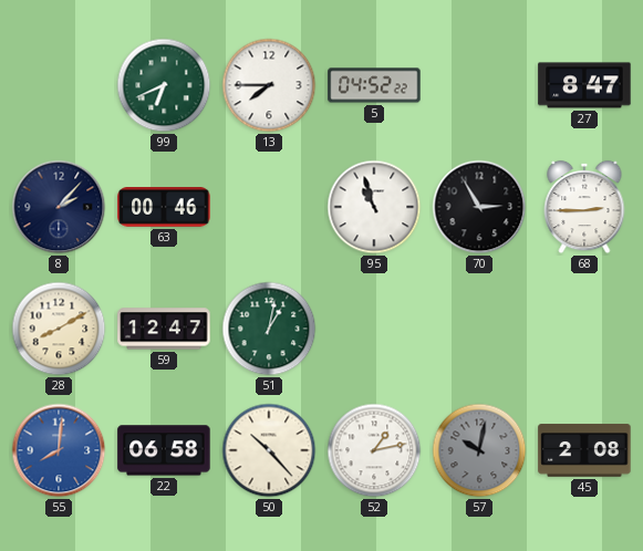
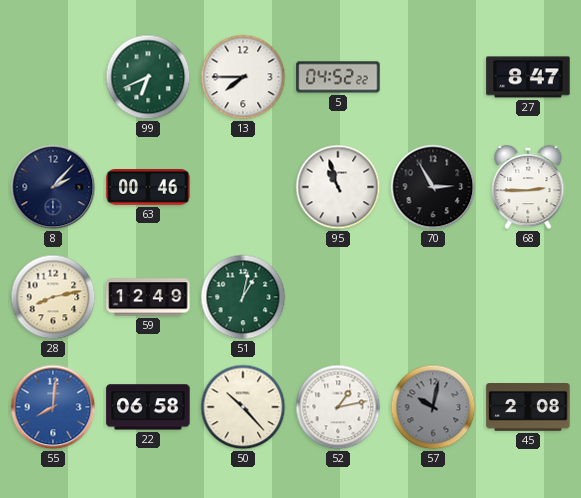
28: 8:10 -> 8:13
59: 12:47 -> 12:49
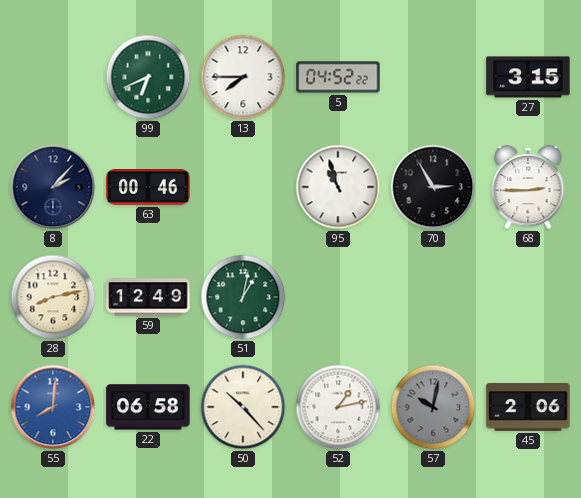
27: 8:47 -> 3:15
45: 2:08 -> 2:06
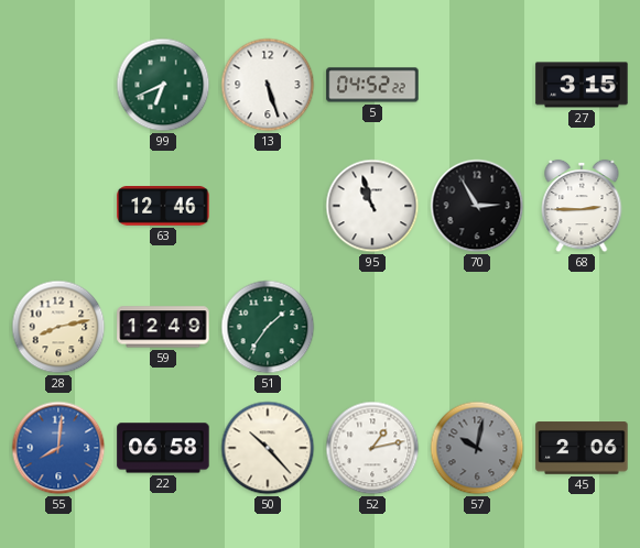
13: 7:45 -> 5:27
8: 2:07 -> none
63: 00:46 -> 12:46
51: 1:02 -> 1:36
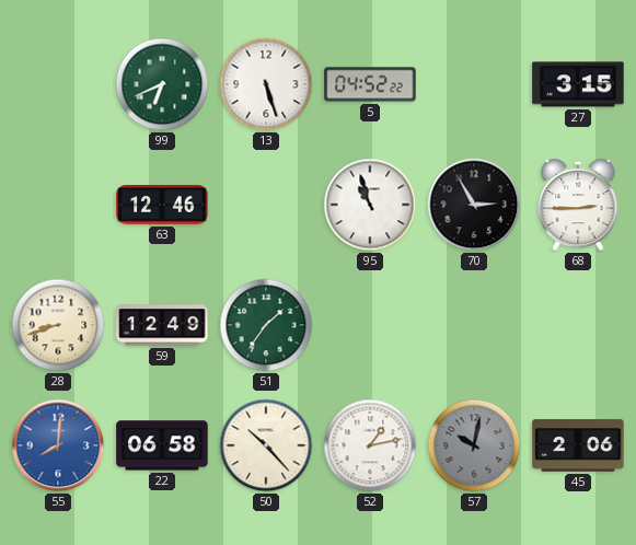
28: 8:13 -> 8:42
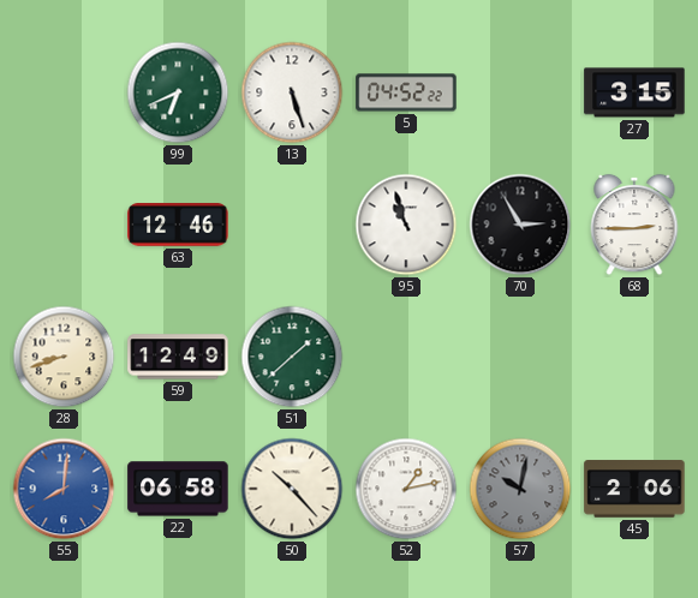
51: 1:36 -> 1:38
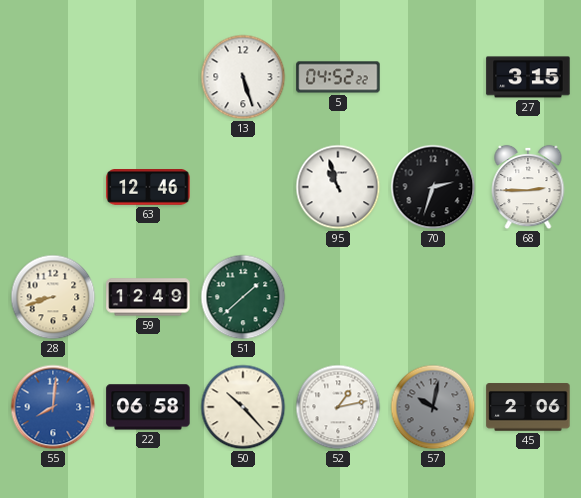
99: 6:41 -> none
70: 2:55 -> 2:33
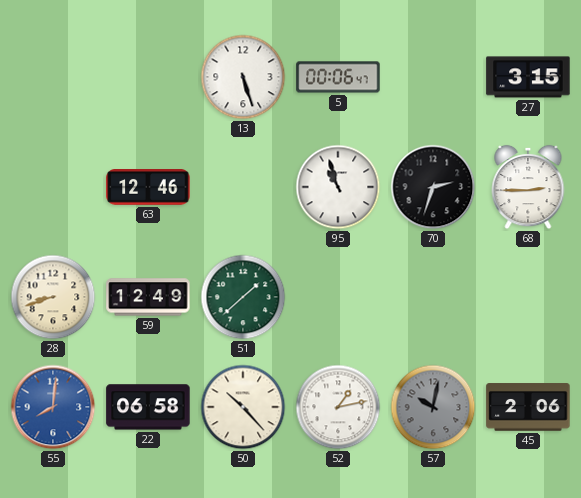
5: 04:52 -> 00:06
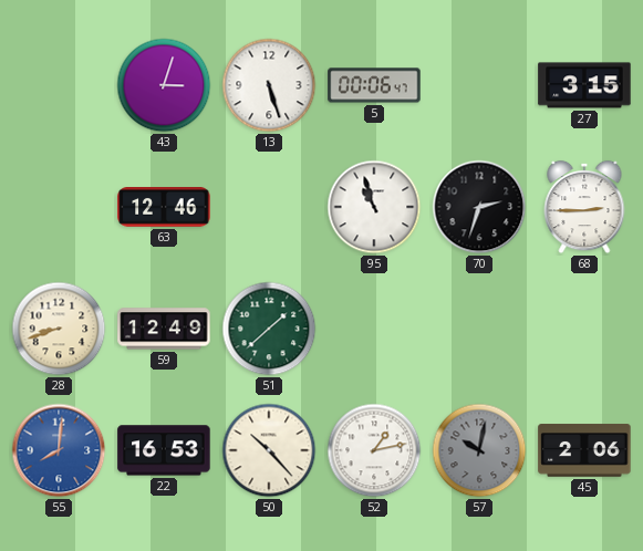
43: none -> 3:03
22: 06:58 -> 16:53
